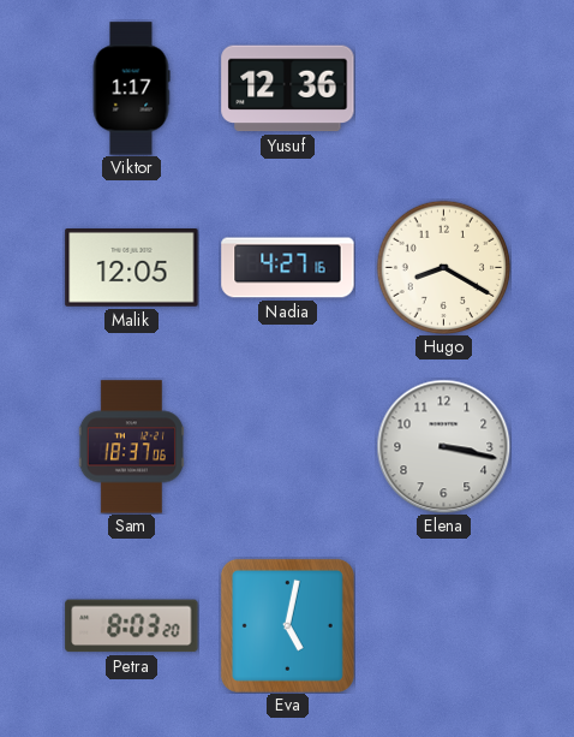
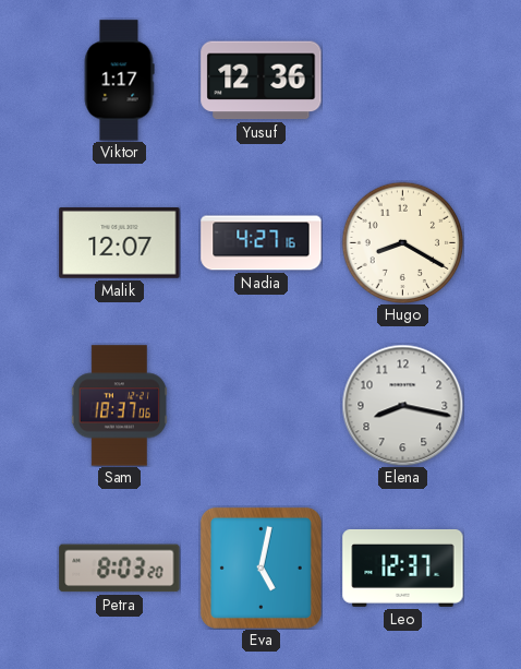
Malik: 12:05 -> 12:07
Elena: 3:17 -> 8:17
Leo: none -> 12:37
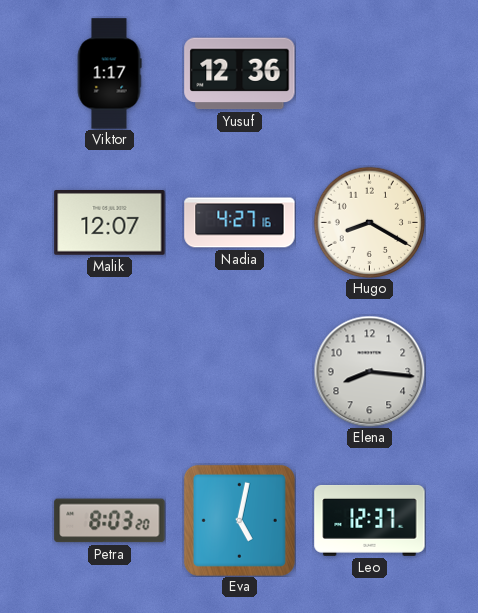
Sam: 18:37 -> none
Elena: 8:17 -> 8:16
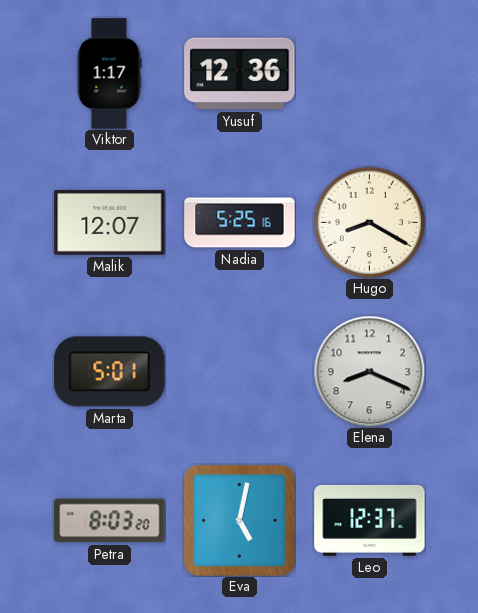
Nadia: 4:27 -> 5:25
Marta: none -> 5:01
Elena: 8:16 -> 8:19
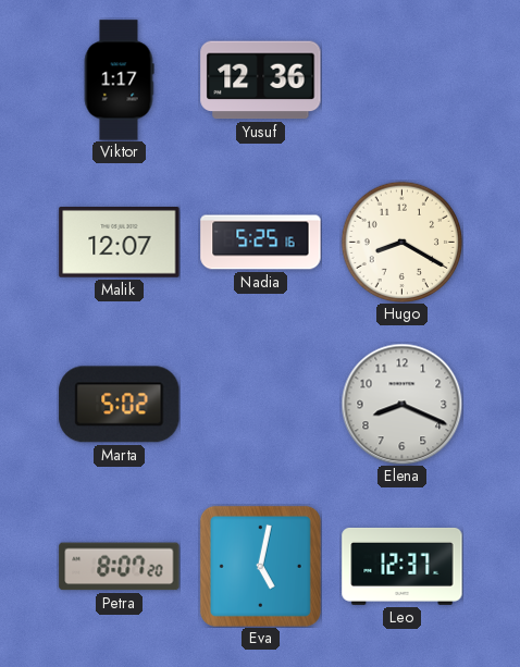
Marta: 5:01 -> 5:02
Petra: 8:03 -> 8:07
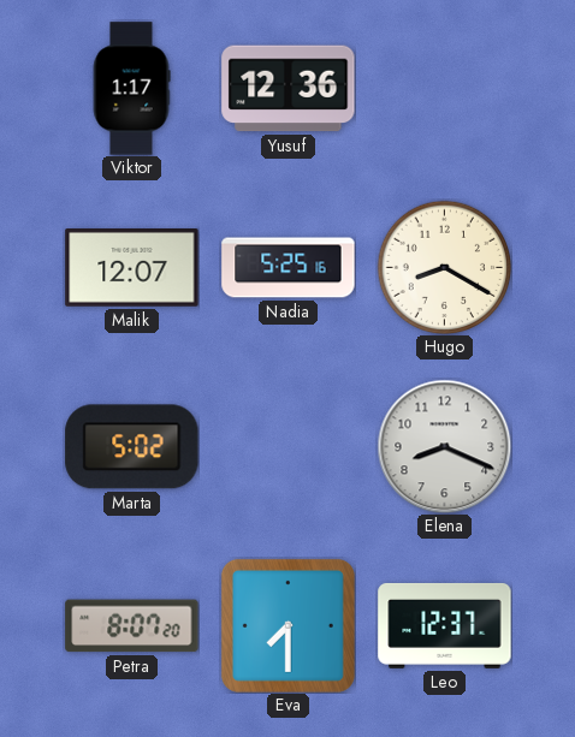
Eva: 5:02 -> 7:30
